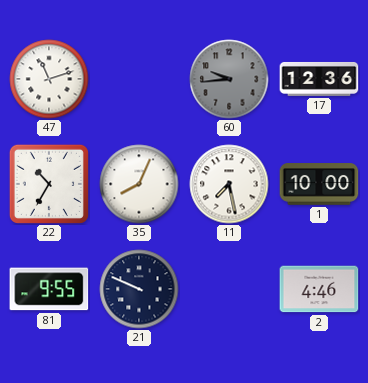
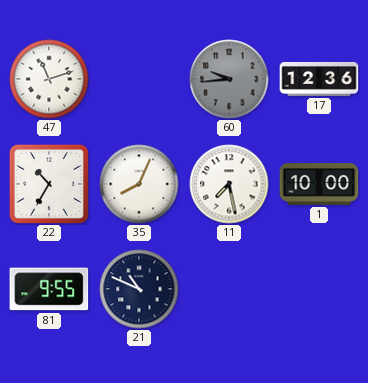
21: 9:49 -> 10:49
2: 4:46 -> none
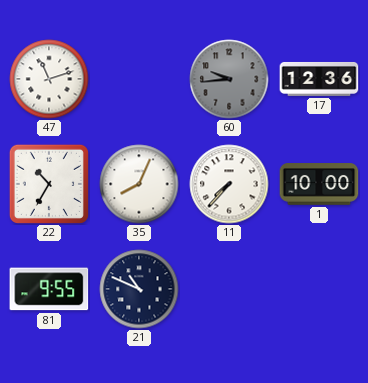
11: 7:28 -> 7:37
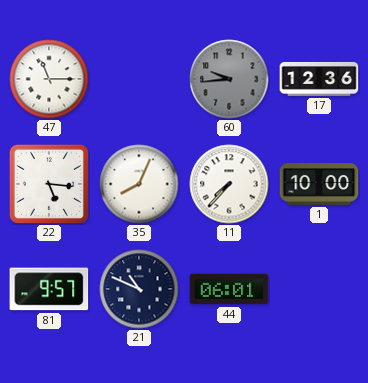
47: 11:12 -> 11:15
22: 10:35 -> 5:16
81: 9:55 -> 9:57
44: none -> 06:01
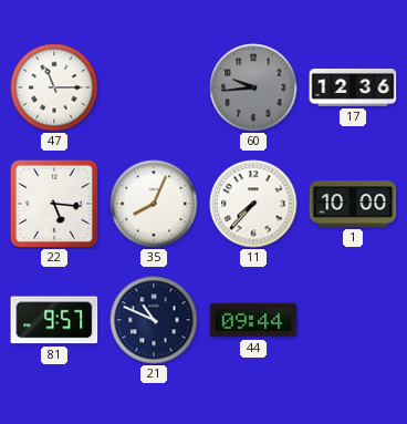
44: 06:01 -> 09:44
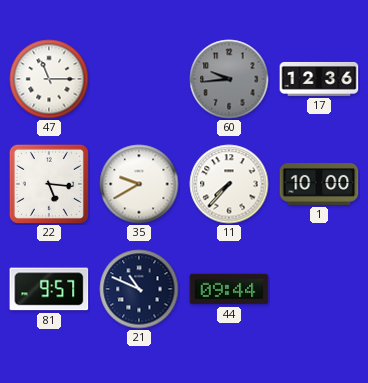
35: 8:04 -> 9:40
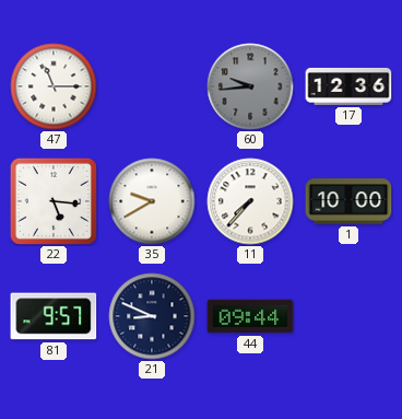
21: 10:49 -> 8:49
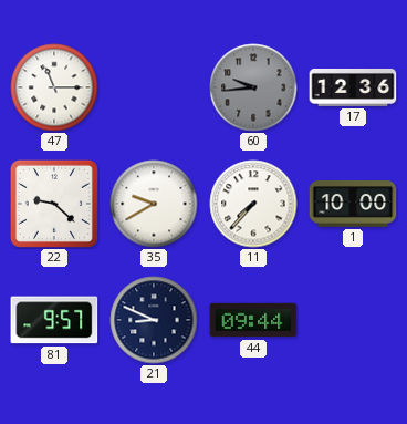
22: 5:16 -> 9:22
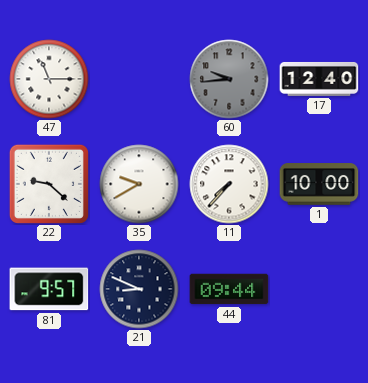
17: 12:36 -> 12:40
